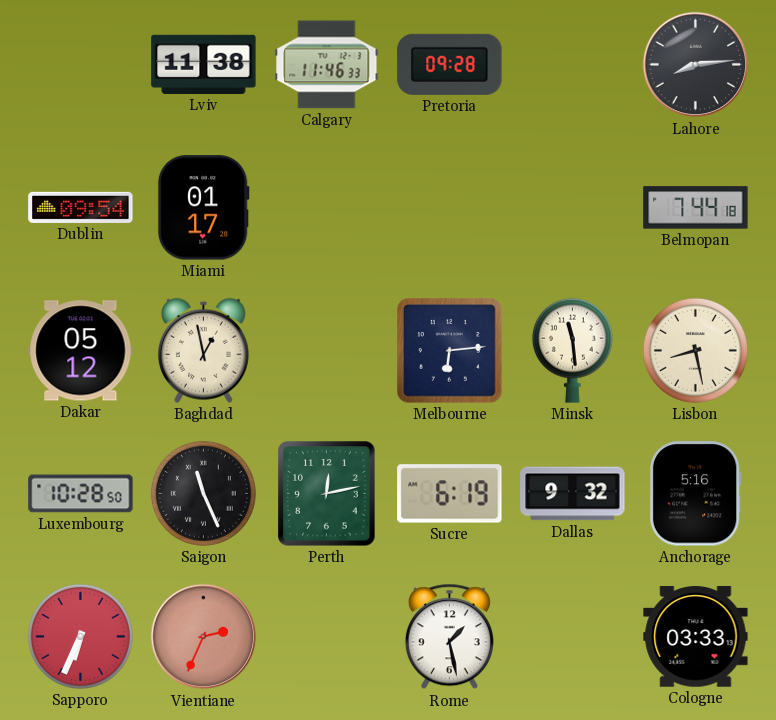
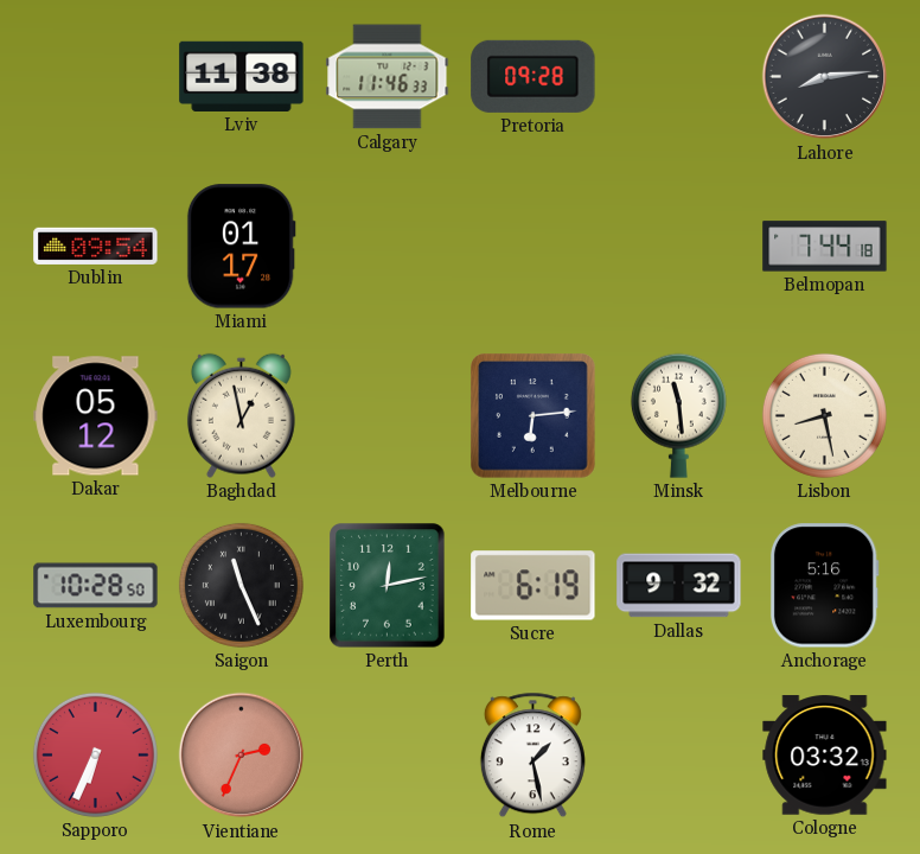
Cologne: 03:33 -> 03:32
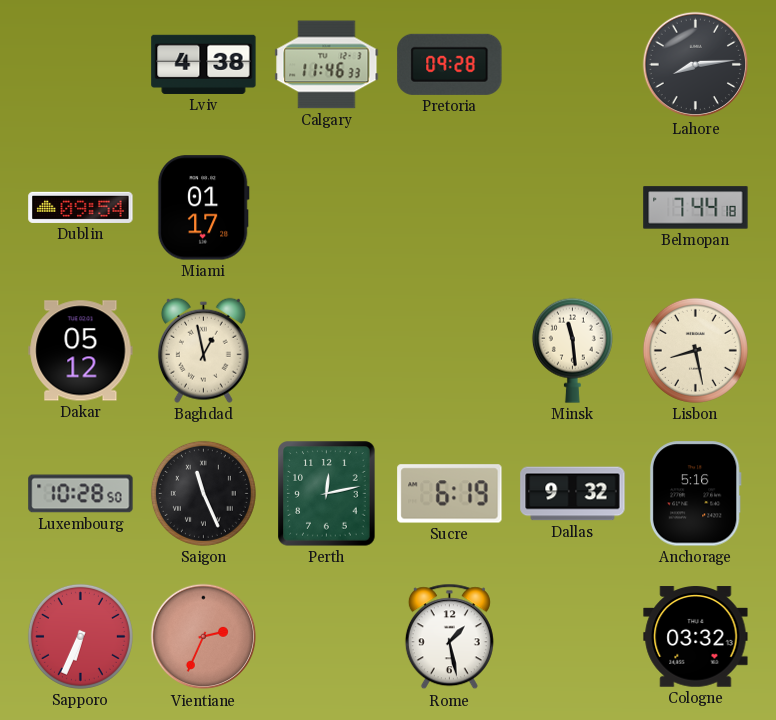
Lviv: 11:38 -> 4:38
Melbourne: 6:14 -> none
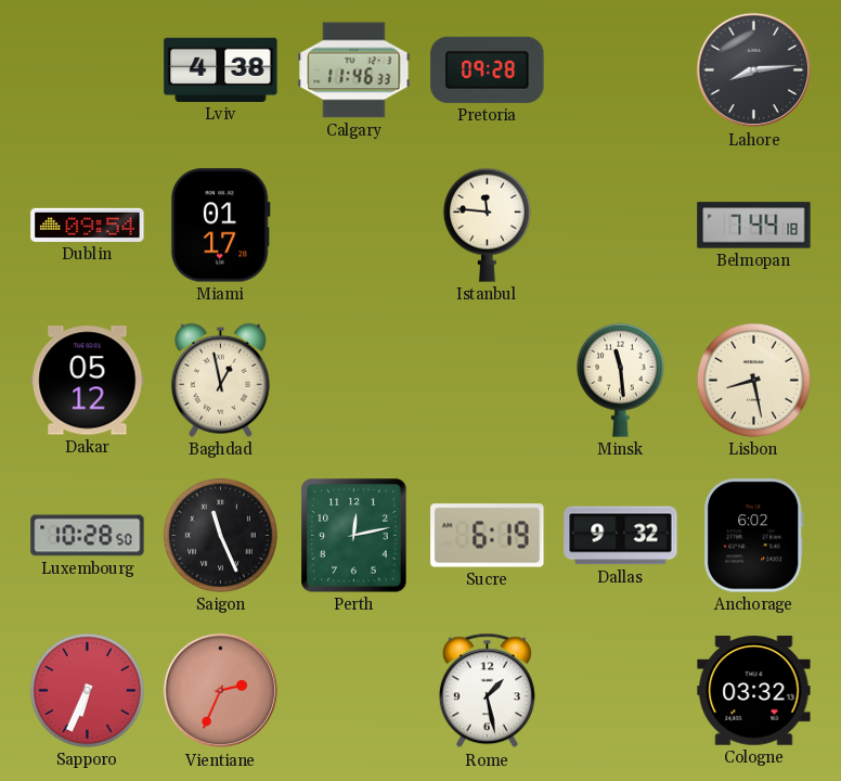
Istanbul: none -> 11:46
Anchorage: 5:16 -> 6:02
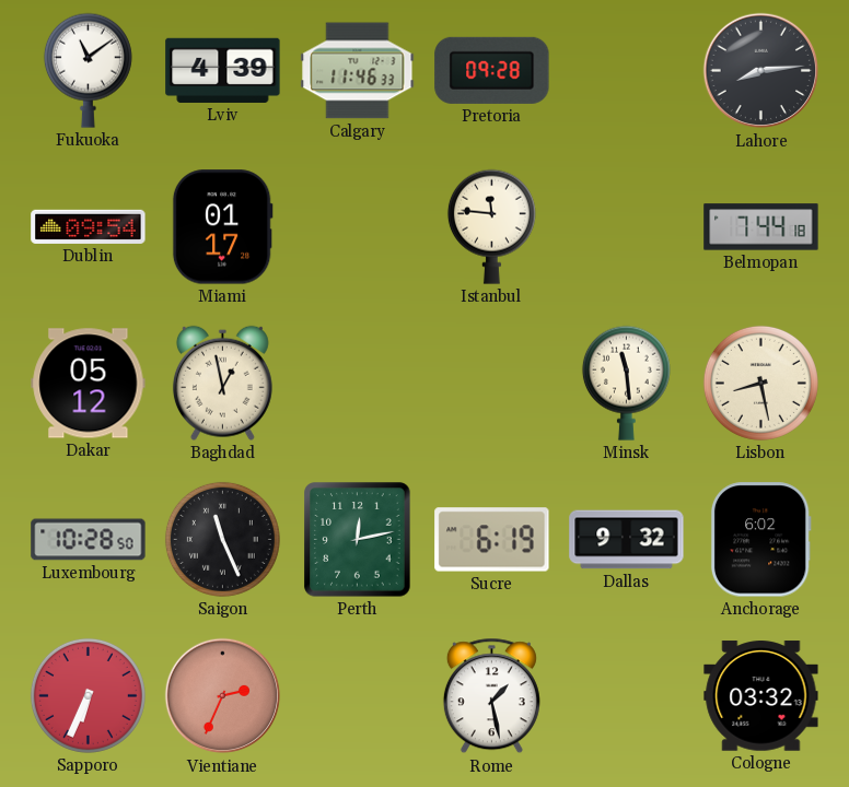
Fukuoka: none -> 11:09
Lviv: 4:38 -> 4:39
